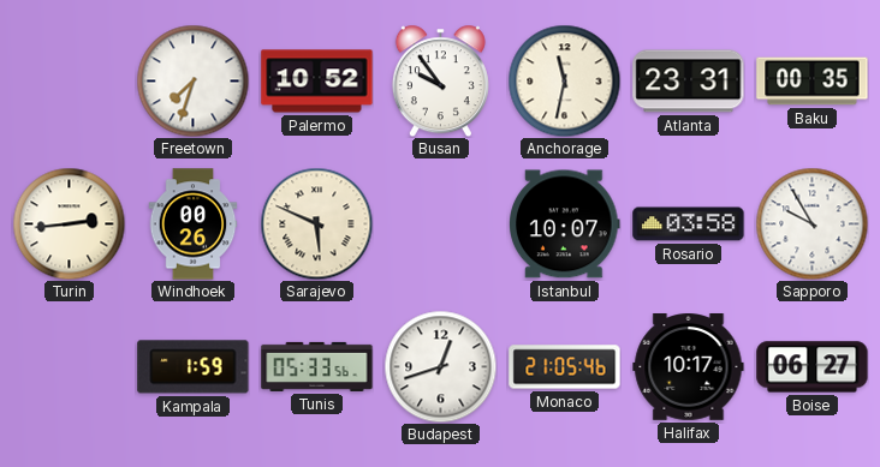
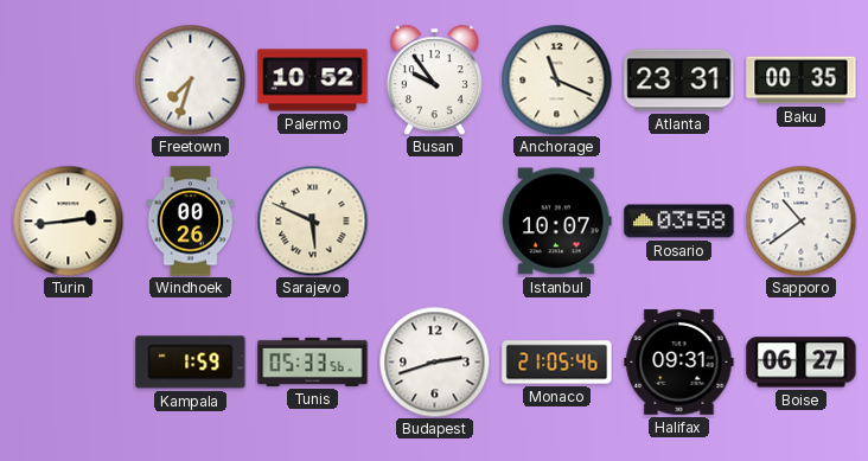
Anchorage: 11:32 -> 11:19
Sapporo: 9:55 -> 10:39
Budapest: 12:42 -> 2:42
Halifax: 10:17 -> 09:31
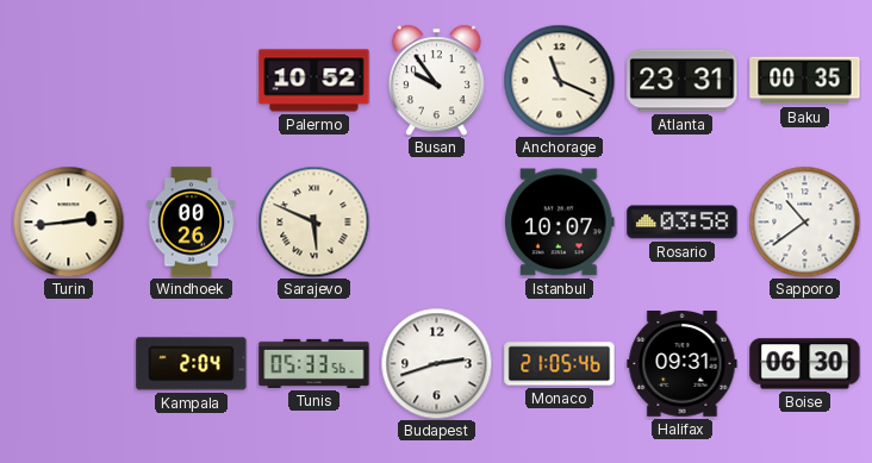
Freetown: 7:33 -> none
Kampala: 1:59 -> 2:04
Boise: 06:27 -> 06:30
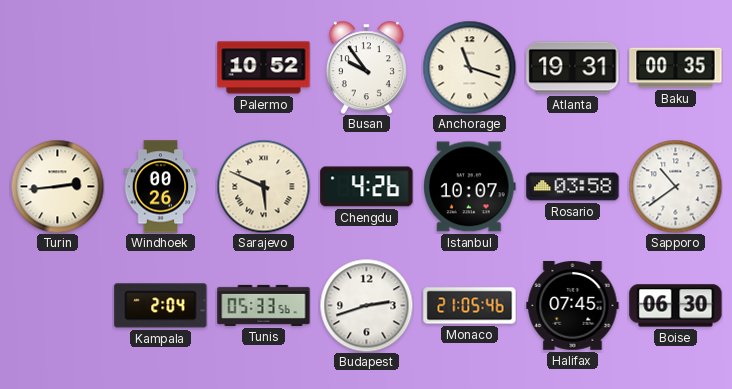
Anchorage: 11:19 -> 11:18
Atlanta: 23:31 -> 19:31
Chengdu: none -> 4:26
Halifax: 09:31 -> 07:45
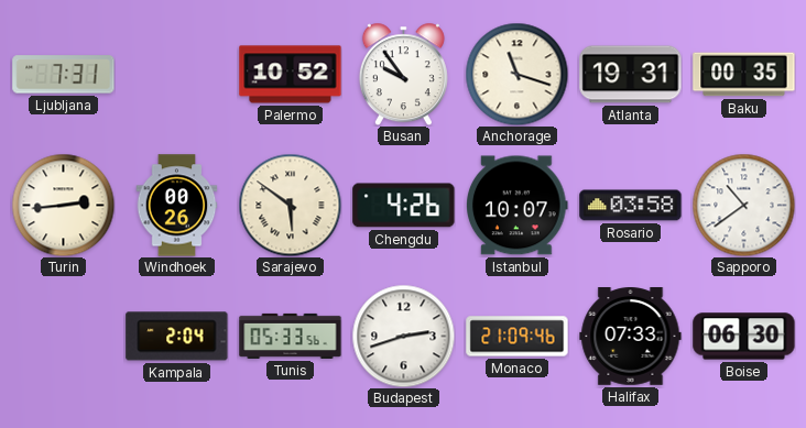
Ljubljana: none -> 7:31
Sarajevo: 5:49 -> 5:51
Monaco: 21:05 -> 21:09
Halifax: 07:45 -> 07:33
